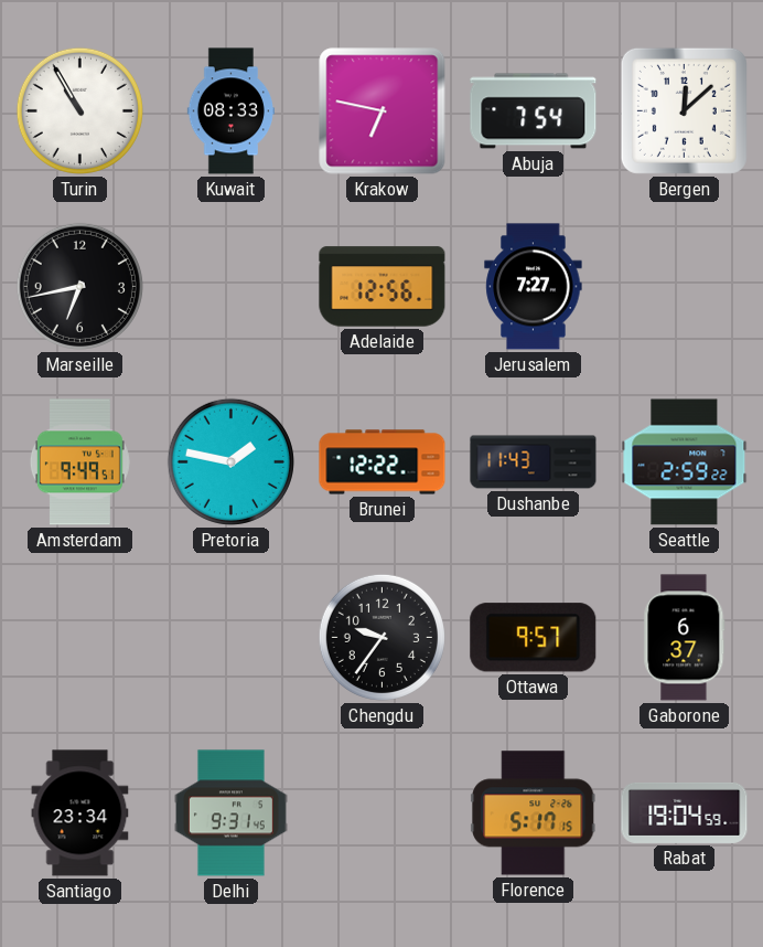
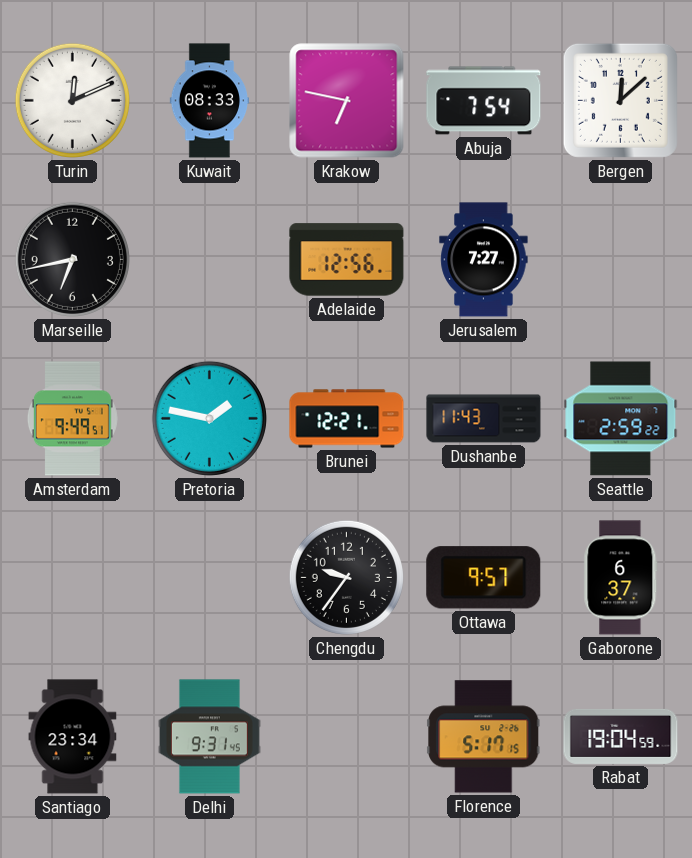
Turin: 10:55 -> 12:11
Brunei: 12:22 -> 12:21
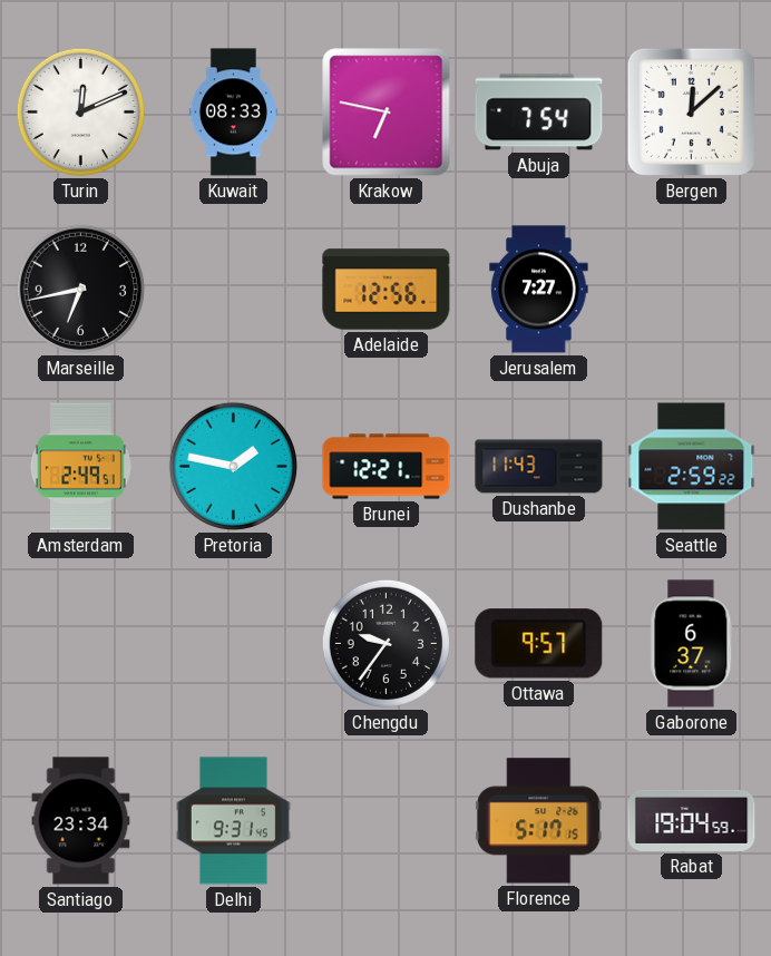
Amsterdam: 9:49 -> 2:49
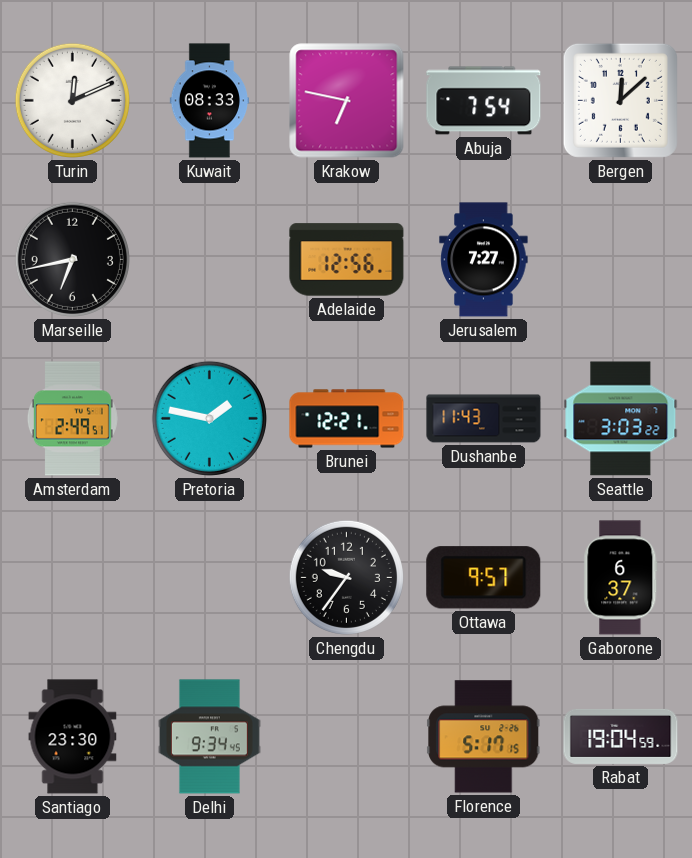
Seattle: 2:59 -> 3:03
Santiago: 23:34 -> 23:30
Delhi: 9:31 -> 9:34
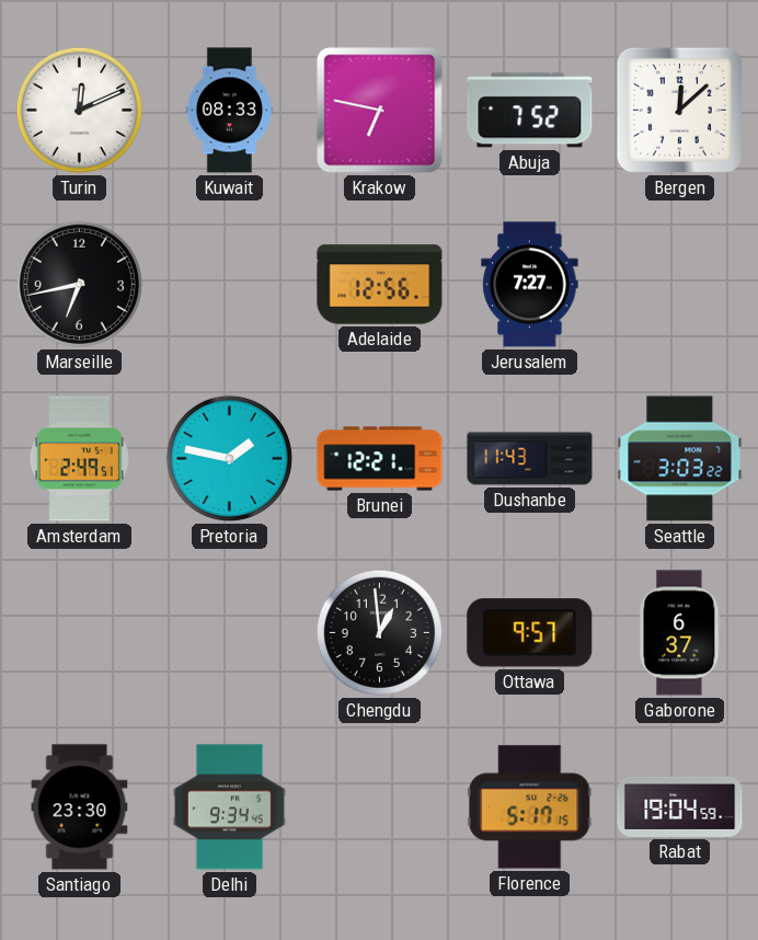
Abuja: 7:54 -> 7:52
Chengdu: 9:36 -> 12:59
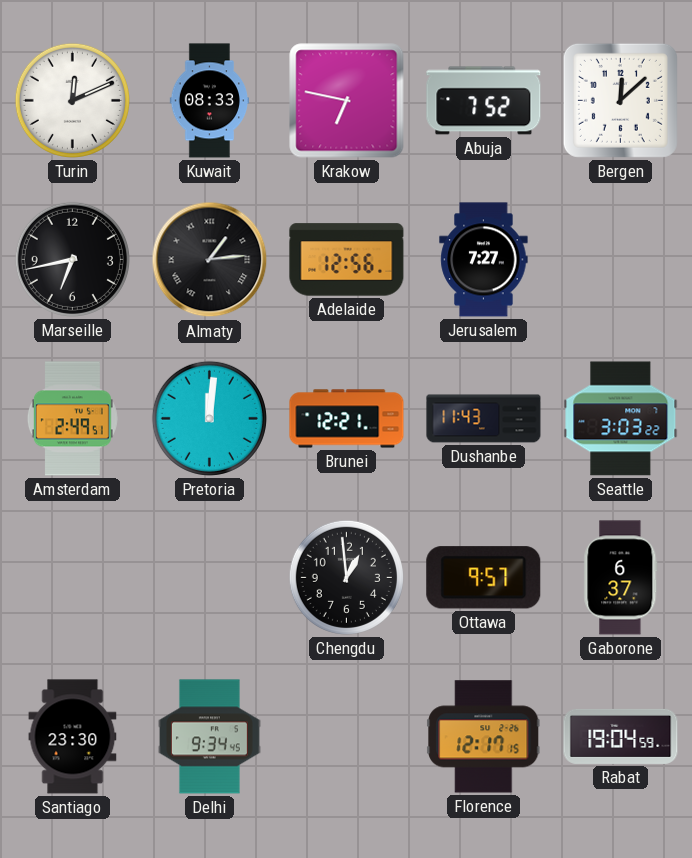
Almaty: none -> 1:14
Pretoria: 1:47 -> 12:01
Florence: 5:17 -> 12:17
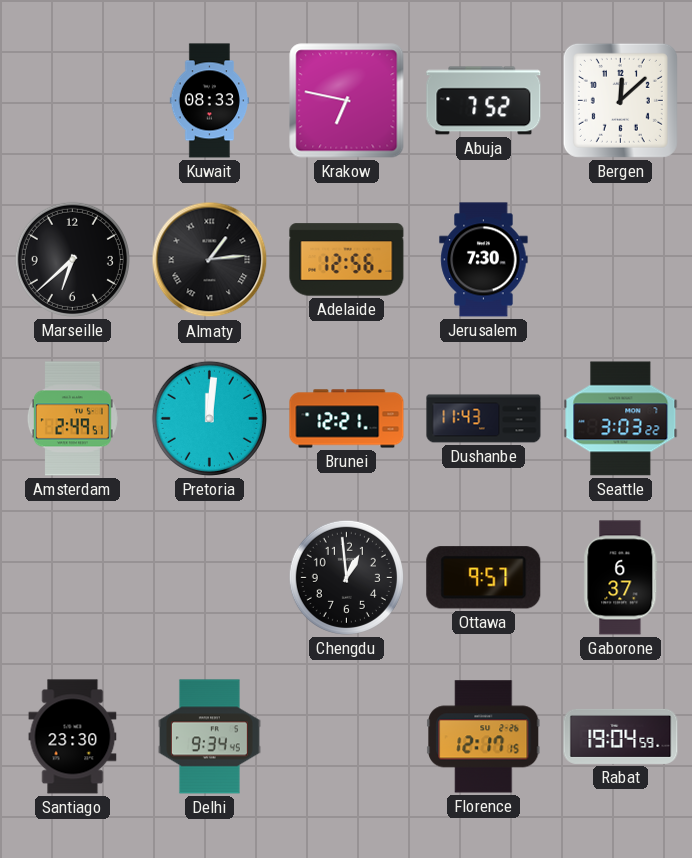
Turin: 12:11 -> none
Marseille: 6:43 -> 6:38
Jerusalem: 7:27 -> 7:30
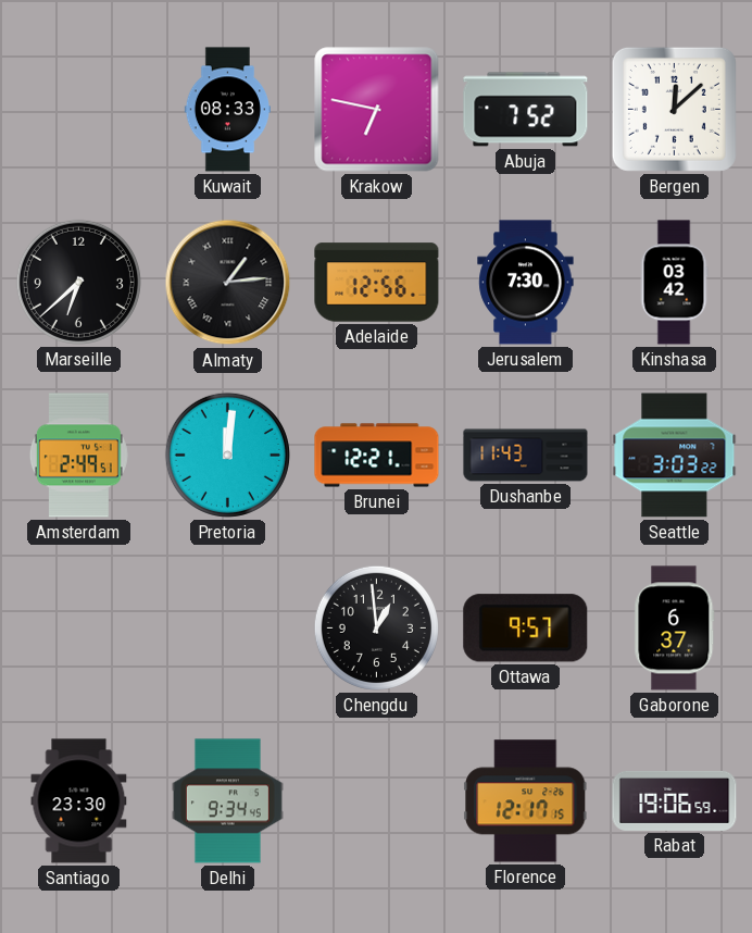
Kinshasa: none -> 03:42
Rabat: 19:04 -> 19:06
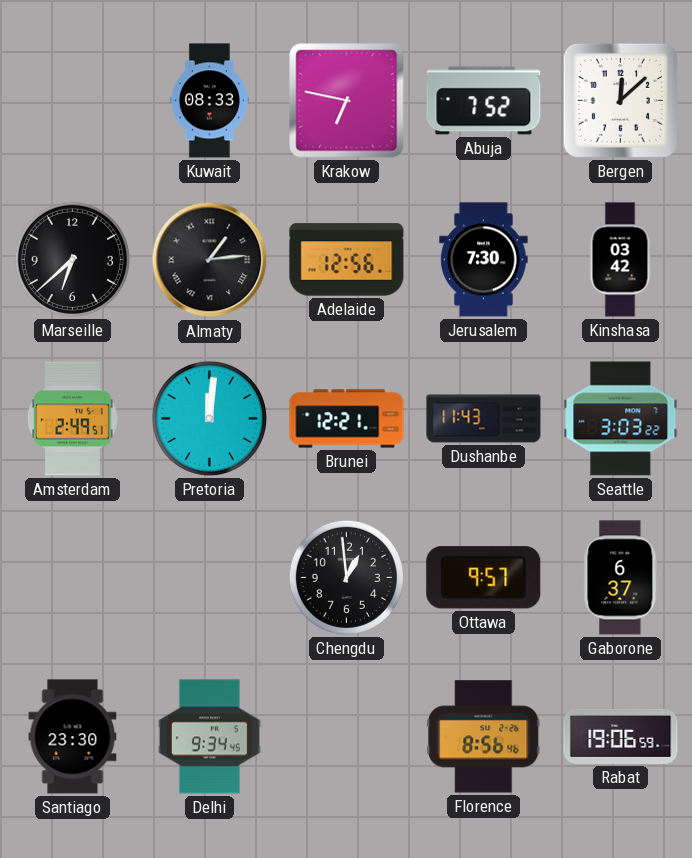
Florence: 12:17 -> 8:56
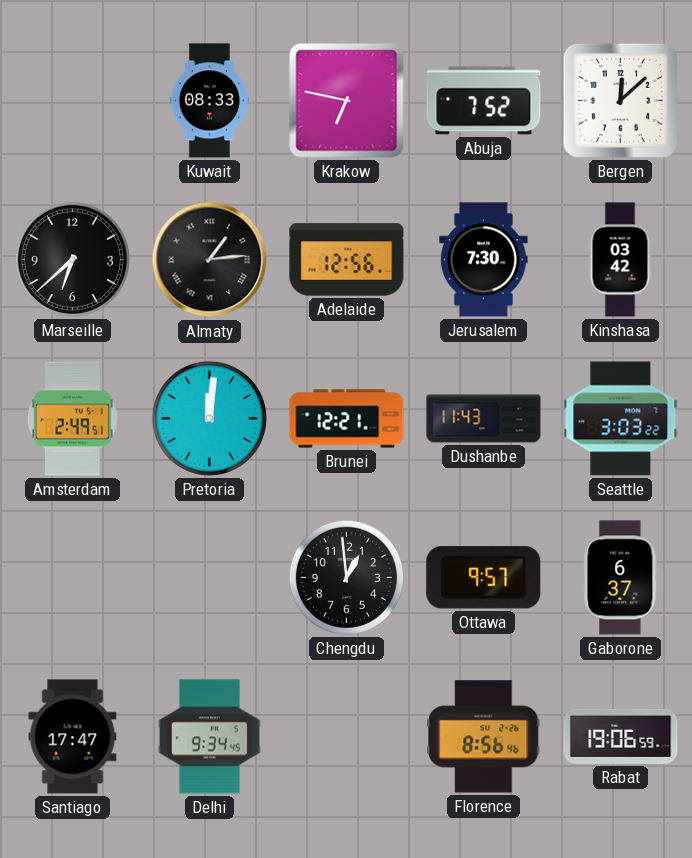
Santiago: 23:30 -> 17:47
